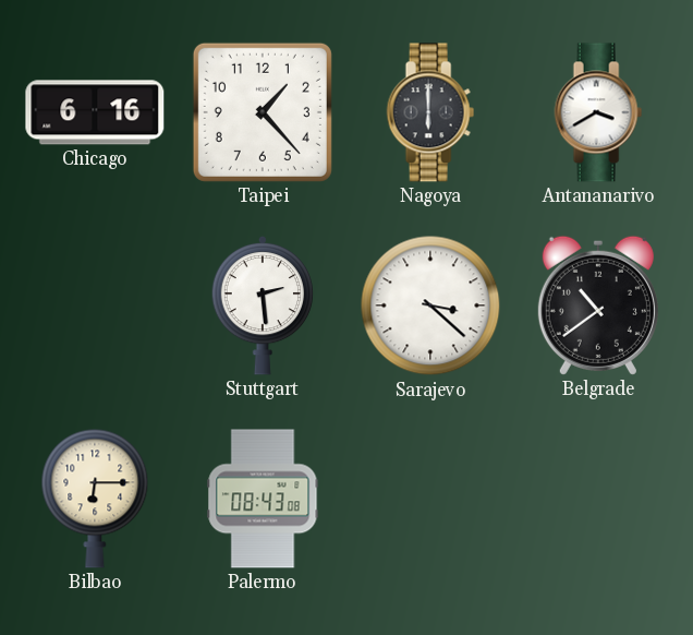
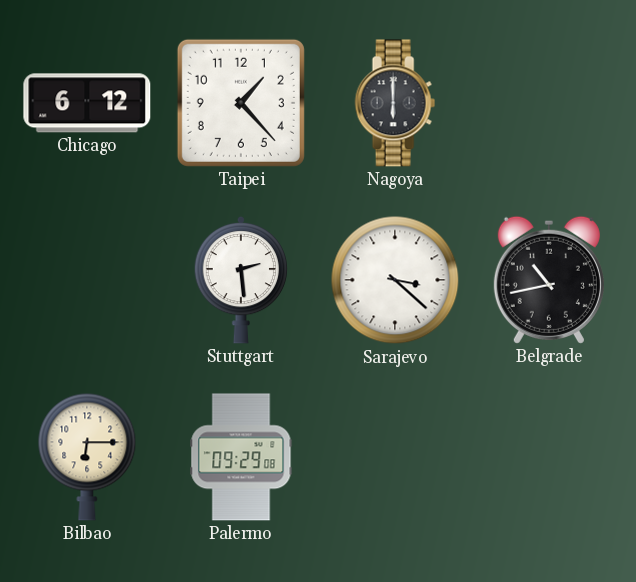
Chicago: 6:16 -> 6:12
Antananarivo: 3:40 -> none
Belgrade: 10:39 -> 10:43
Palermo: 08:43 -> 09:29
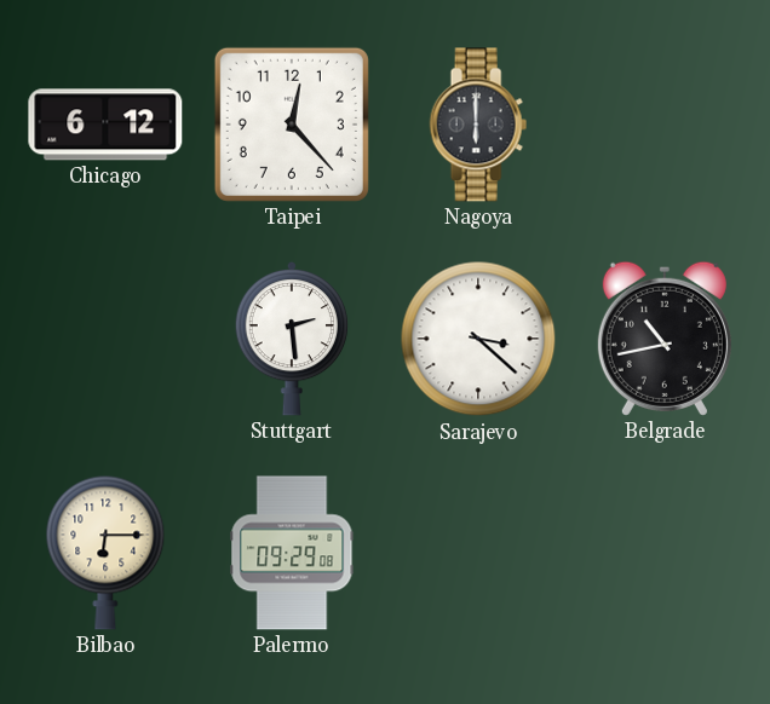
Taipei: 1:23 -> 12:23
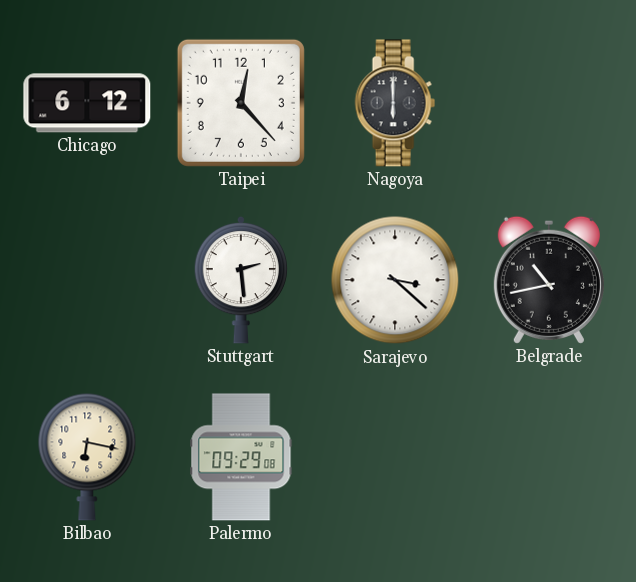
Bilbao: 6:15 -> 6:17
